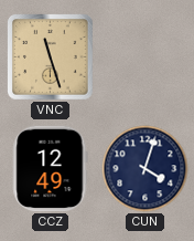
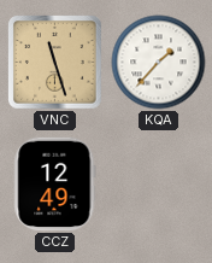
KQA: none -> 1:37
CUN: 4:03 -> none
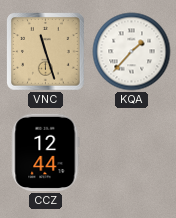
CCZ: 12:49 -> 12:44
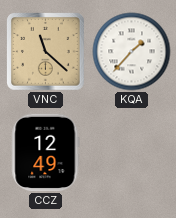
VNC: 11:27 -> 11:22
CCZ: 12:44 -> 12:49
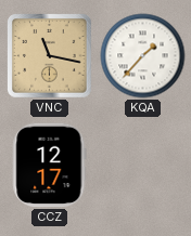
VNC: 11:22 -> 11:17
CCZ: 12:49 -> 12:17
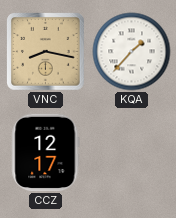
VNC: 11:17 -> 8:17
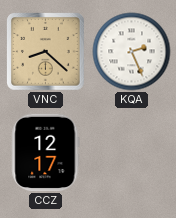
VNC: 8:17 -> 8:22
KQA: 1:37 -> 2:26
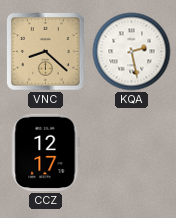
KQA: 2:26 -> 2:28
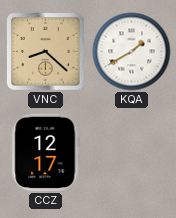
KQA: 2:28 -> 1:40
